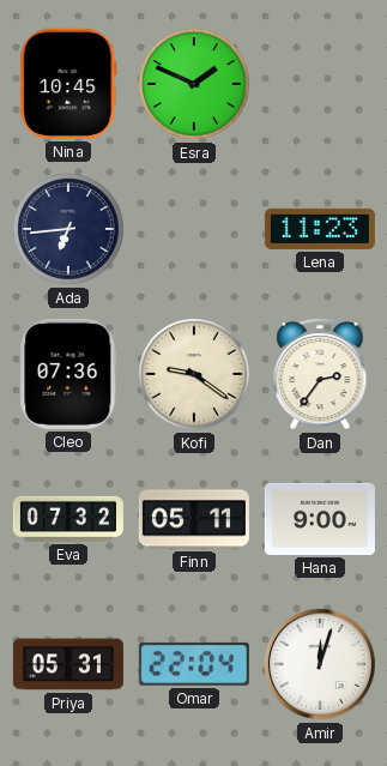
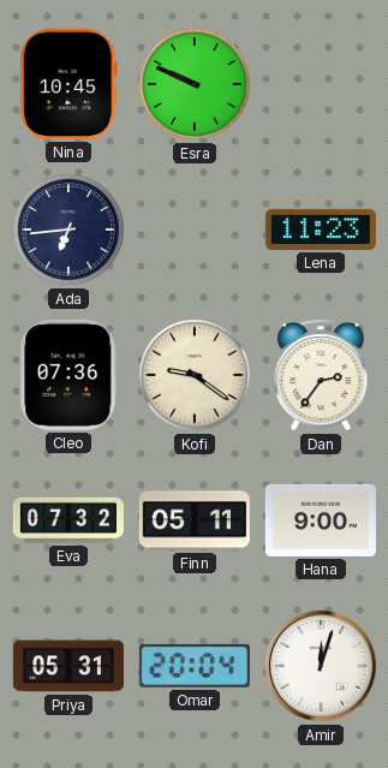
Esra: 1:49 -> 9:49
Omar: 22:04 -> 20:04
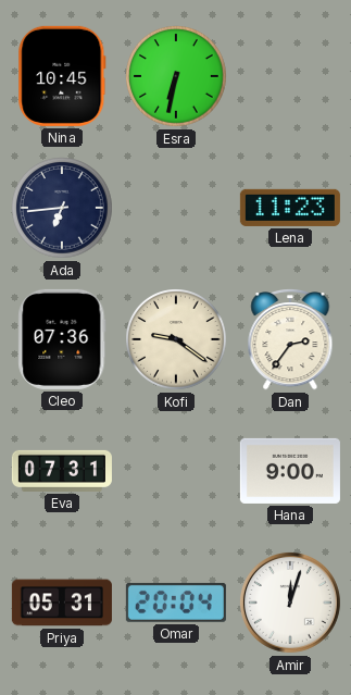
Esra: 9:49 -> 6:32
Eva: 07:32 -> 07:31
Finn: 05:11 -> none
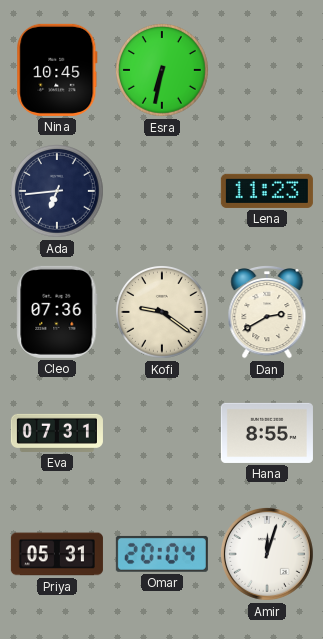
Dan: 2:36 -> 2:40
Hana: 9:00 -> 8:55
